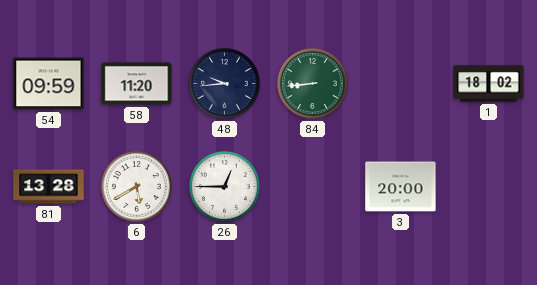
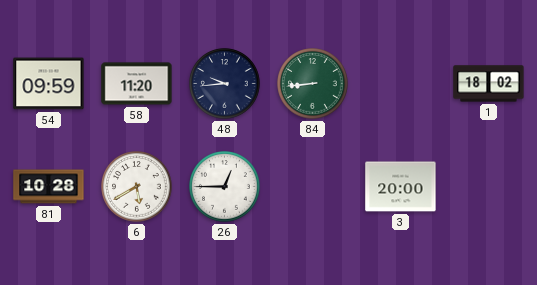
81: 13:28 -> 10:28
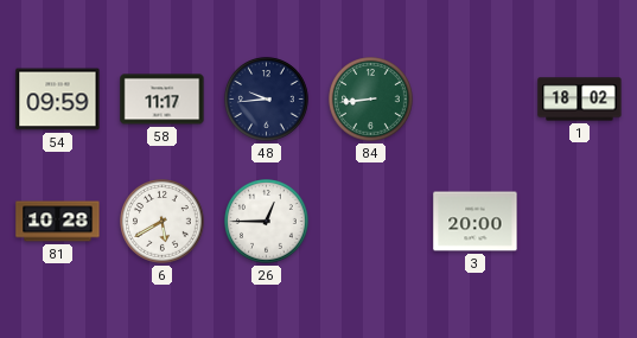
58: 11:20 -> 11:17
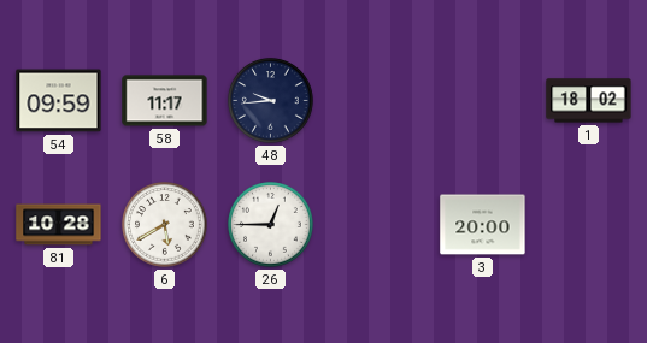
84: 8:44 -> none
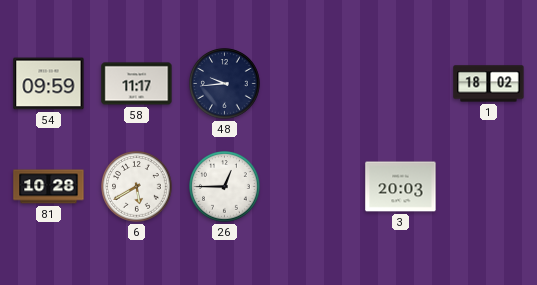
3: 20:00 -> 20:03
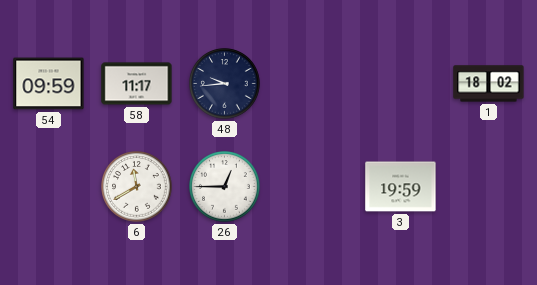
81: 10:28 -> none
6: 5:40 -> 11:40
3: 20:03 -> 19:59
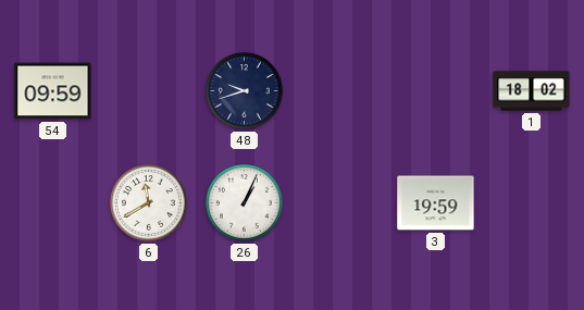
58: 11:17 -> none
48: 9:44 -> 9:42
26: 12:45 -> 1:04
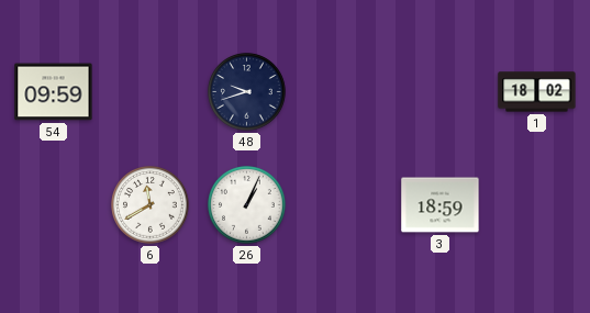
3: 19:59 -> 18:59
